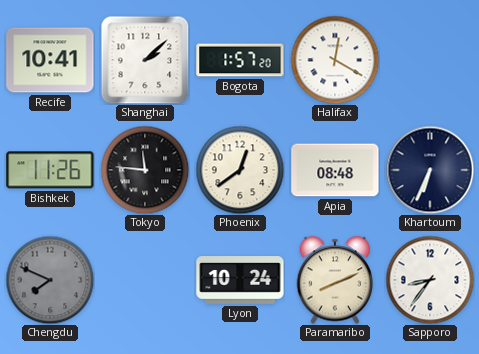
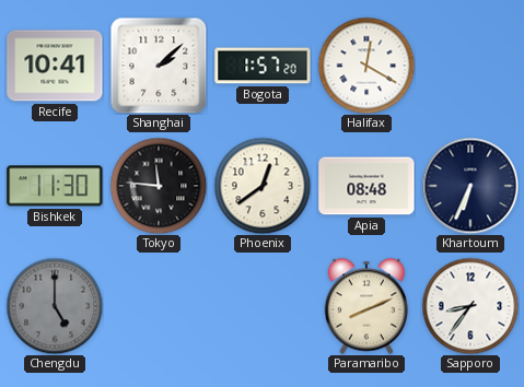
Bishkek: 11:26 -> 11:30
Chengdu: 7:49 -> 5:00
Lyon: 10:24 -> none
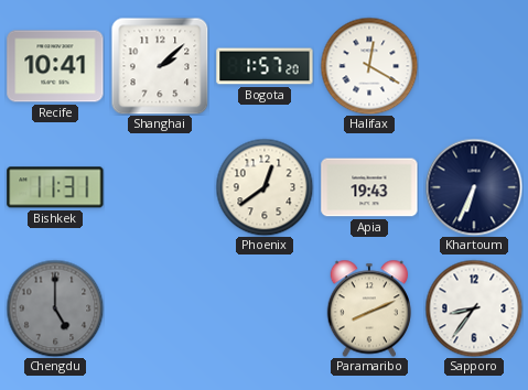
Bishkek: 11:30 -> 11:31
Tokyo: 11:46 -> none
Apia: 08:48 -> 19:43
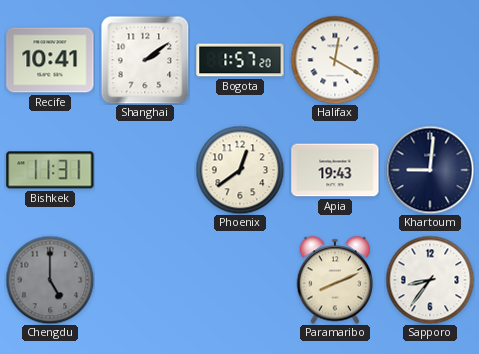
Shanghai: 2:08 -> 2:09
Khartoum: 6:34 -> 9:01
